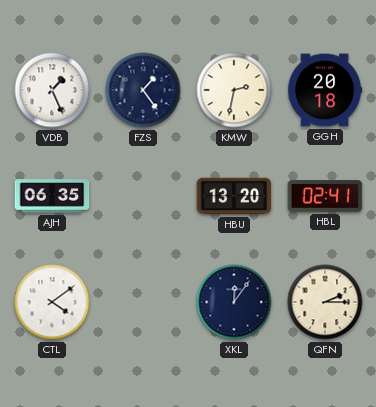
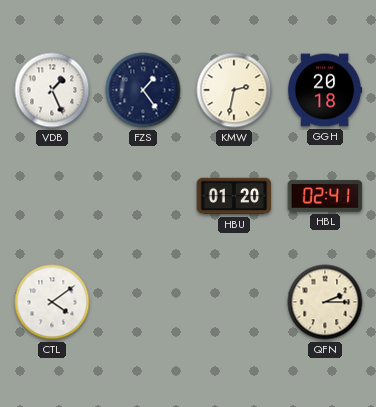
AJH: 06:35 -> none
HBU: 13:20 -> 01:20
XKL: 12:06 -> none
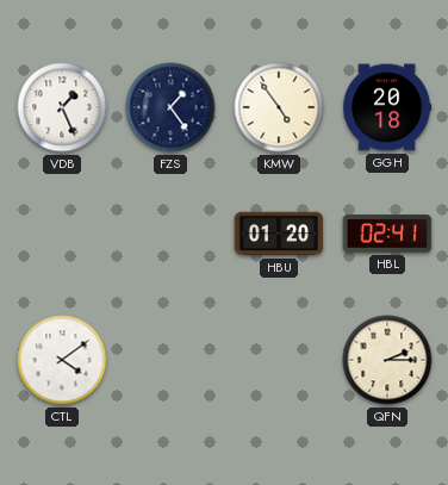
KMW: 2:32 -> 4:54
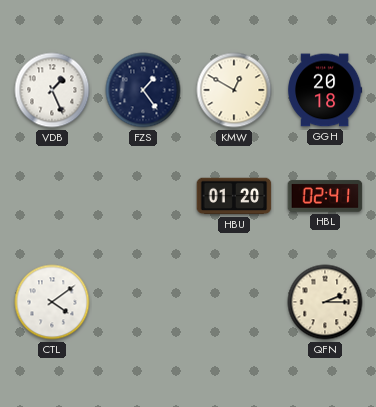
KMW: 4:54 -> 12:50
